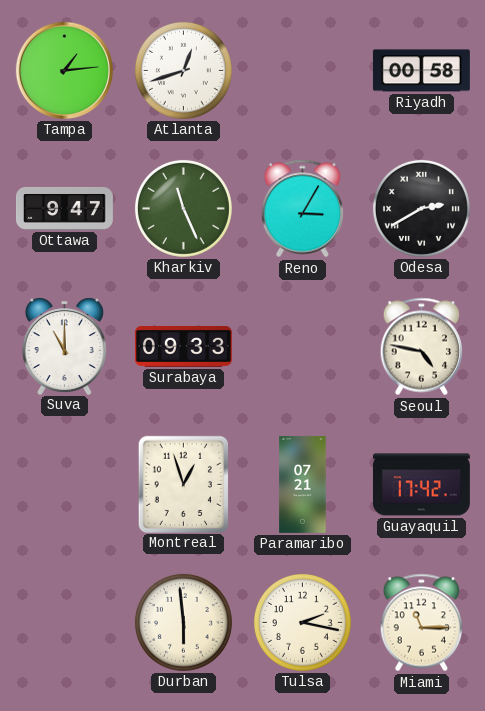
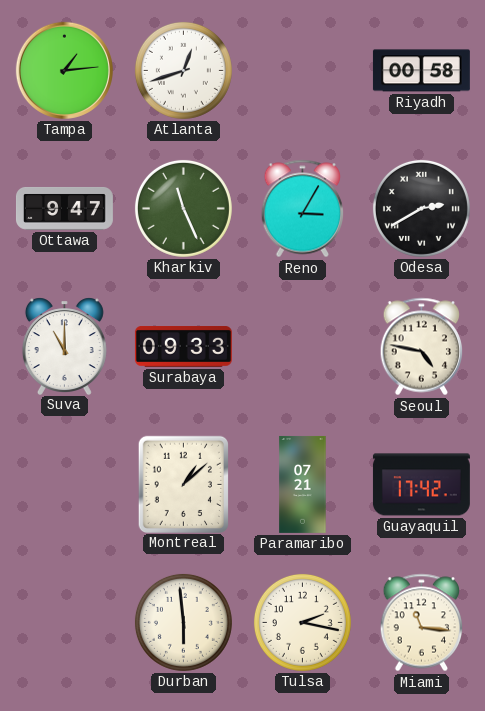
Montreal: 12:57 -> 1:08
Miami: 11:15 -> 11:16
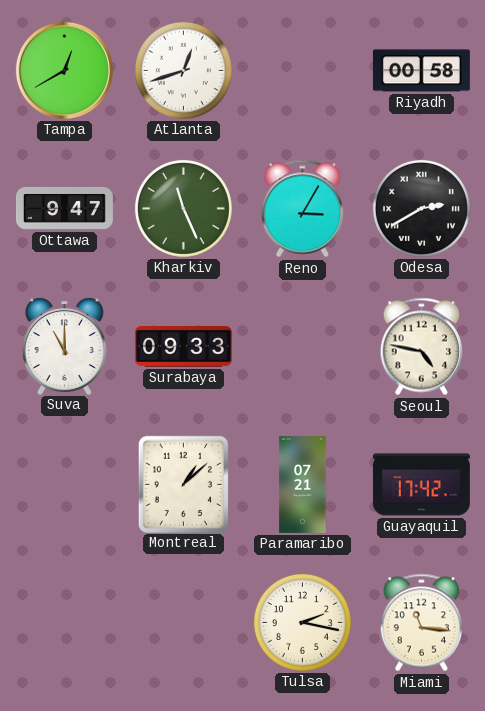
Tampa: 1:14 -> 12:40
Durban: 5:59 -> none
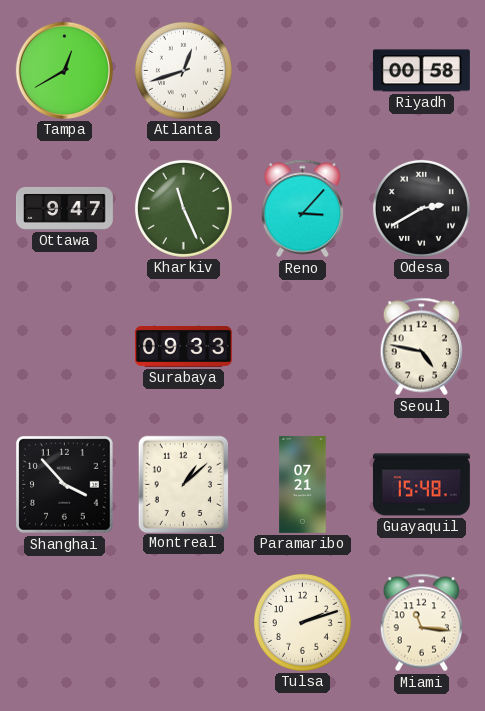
Reno: 3:05 -> 3:07
Suva: 11:00 -> none
Shanghai: none -> 3:53
Guayaquil: 17:42 -> 15:48
Tulsa: 2:17 -> 2:12
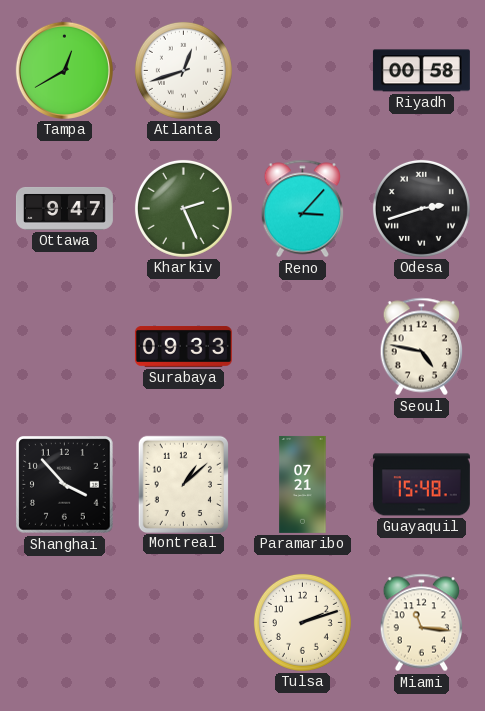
Kharkiv: 11:26 -> 2:26
Odesa: 2:40 -> 2:42
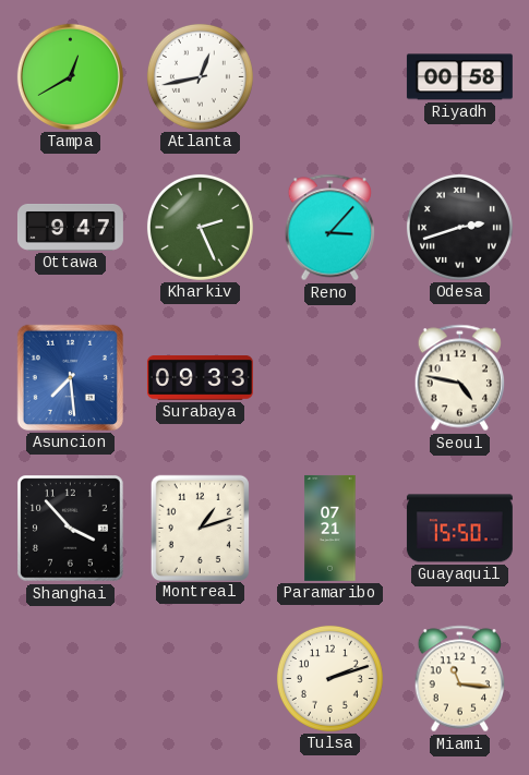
Atlanta: 12:42 -> 12:43
Asuncion: none -> 7:29
Montreal: 1:08 -> 1:12
Guayaquil: 15:48 -> 15:50
